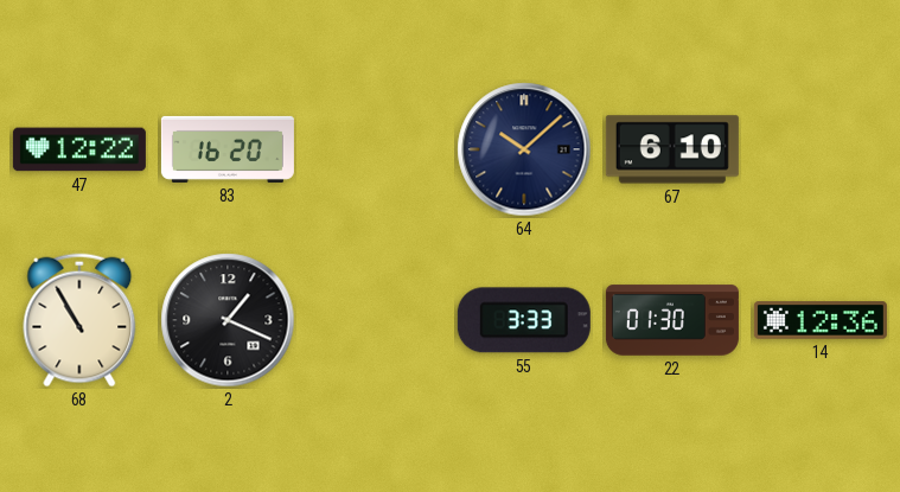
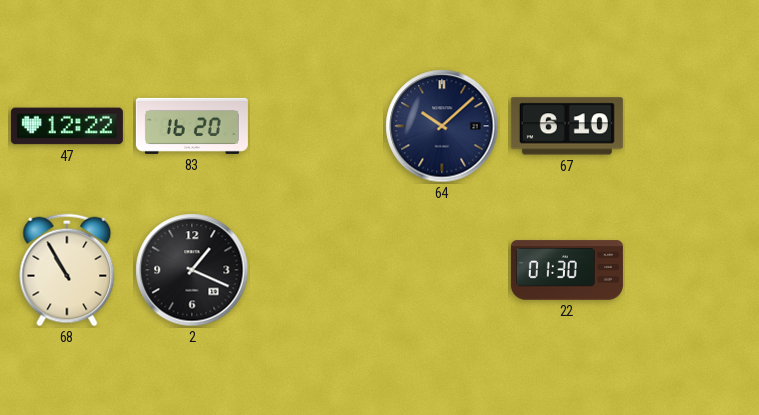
55: 3:33 -> none
14: 12:36 -> none
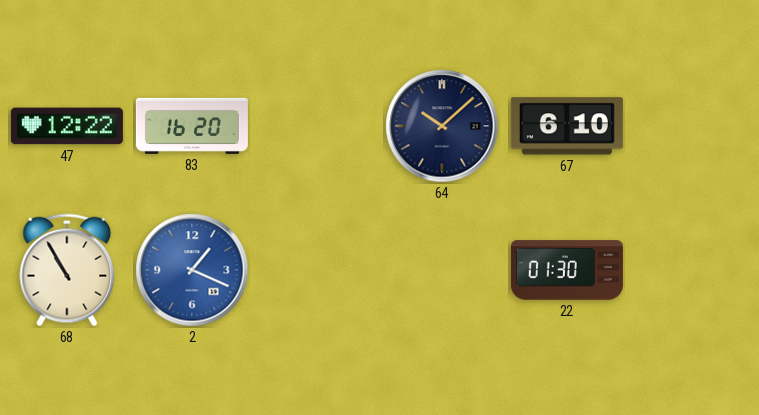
2 dial: black -> blue
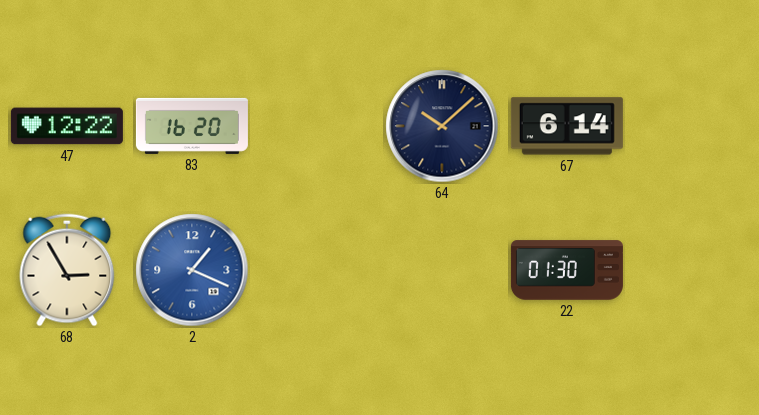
67: 6:10 -> 6:14
68: 10:55 -> 2:55
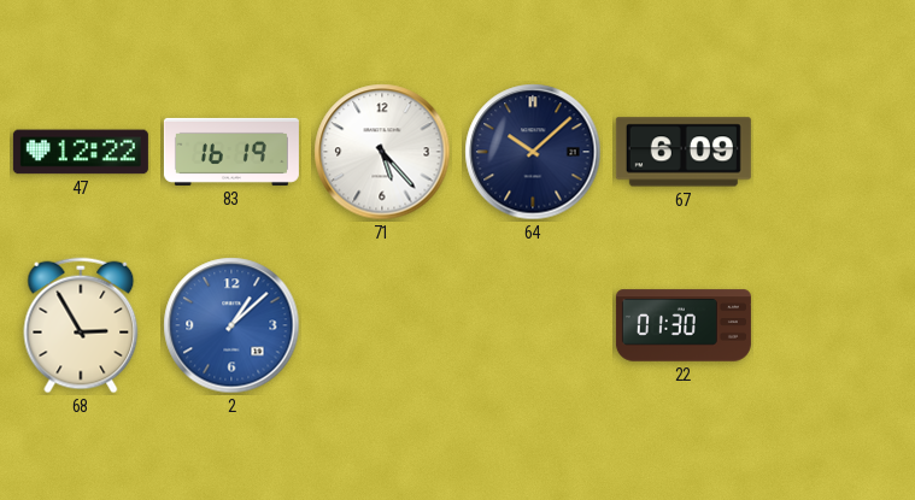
83: 16:20 -> 16:19
71: none -> 5:23
67: 6:14 -> 6:09
2: 1:19 -> 1:08
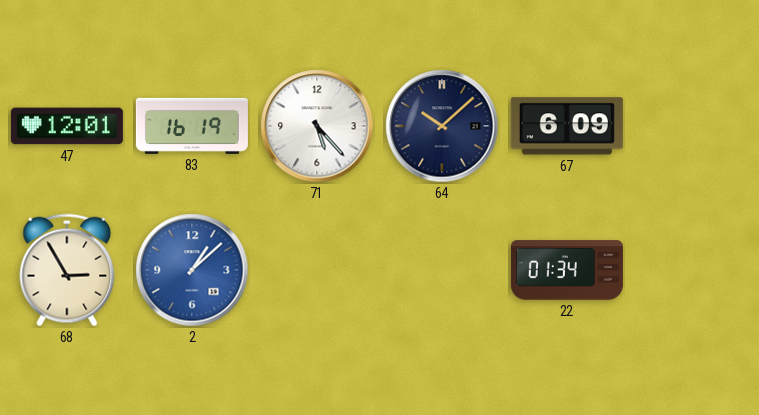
47: 12:22 -> 12:01
22: 01:30 -> 01:34
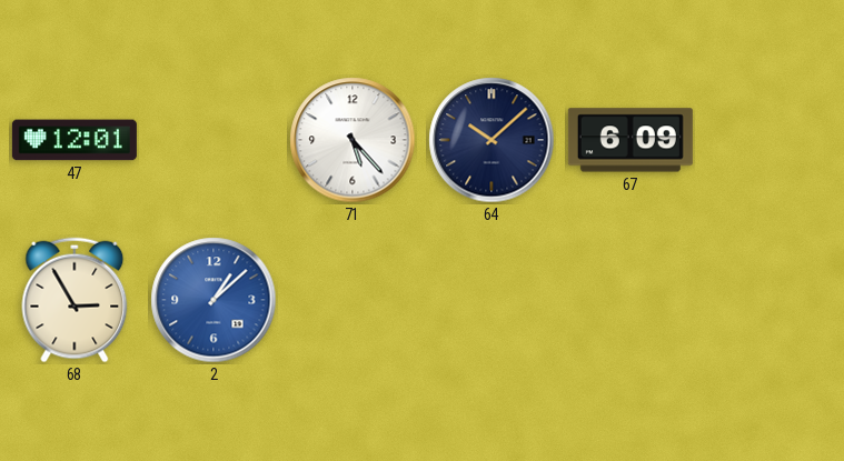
83: 16:19 -> none
22: 01:34 -> none
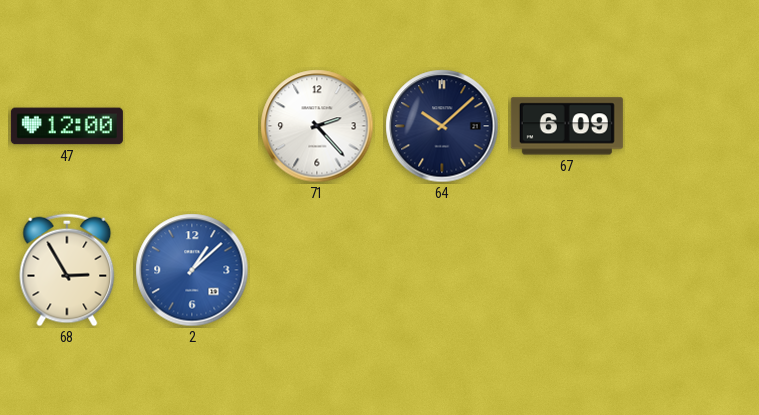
47: 12:01 -> 12:00
71: 5:23 -> 2:23
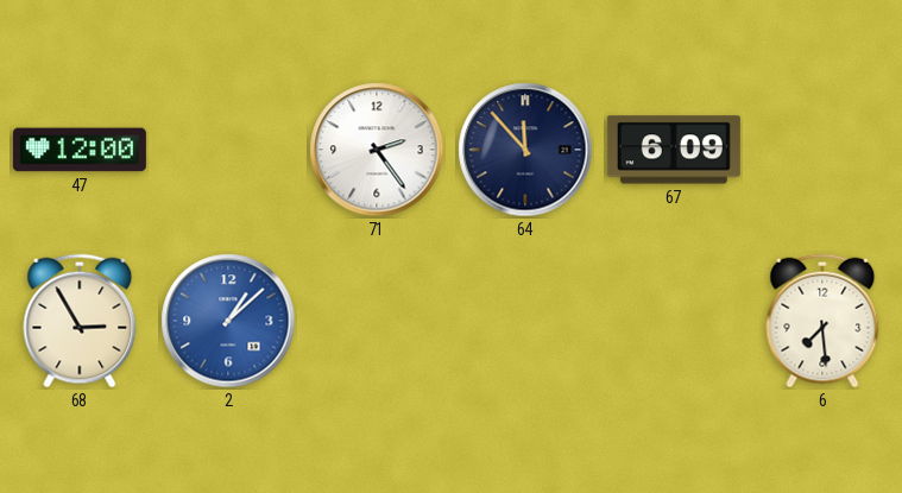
71: 2:23 -> 2:24
64: 10:08 -> 11:53
6: none -> 7:29
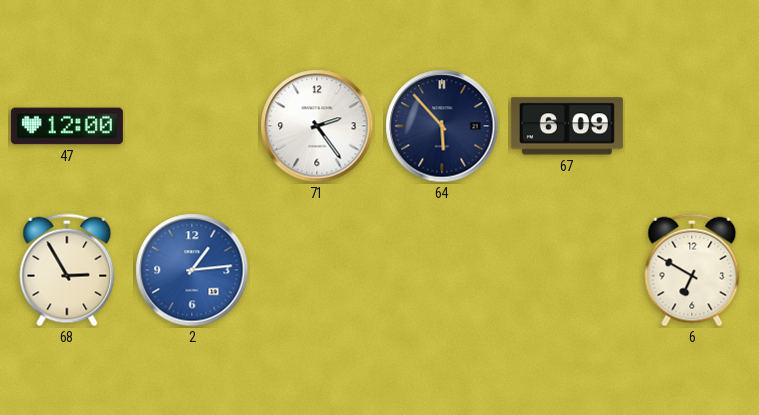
64: 11:53 -> 5:53
2: 1:08 -> 1:14
6: 7:29 -> 6:50
